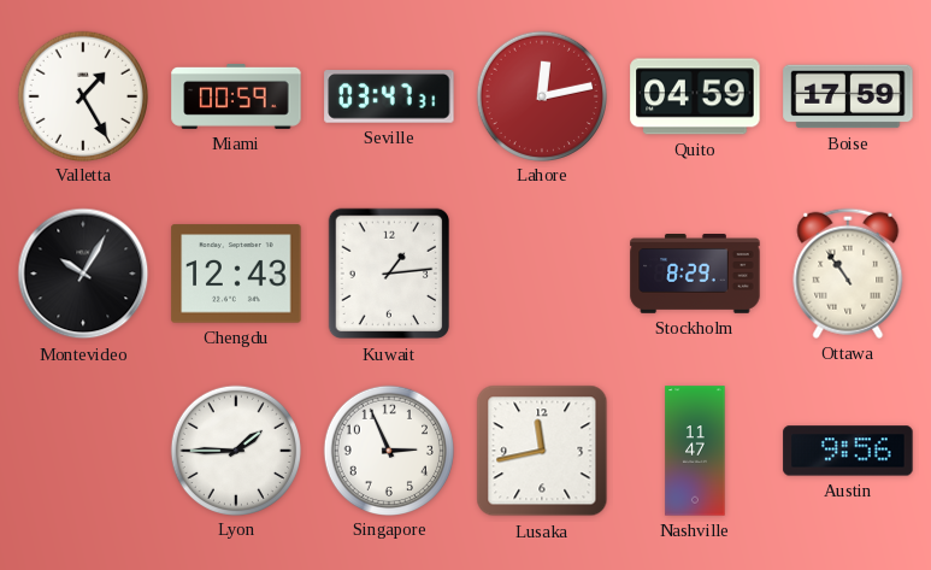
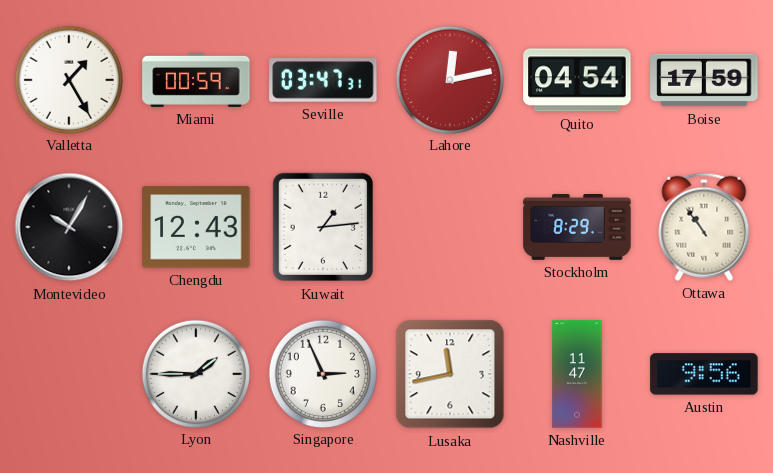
Quito: 04:59 -> 04:54
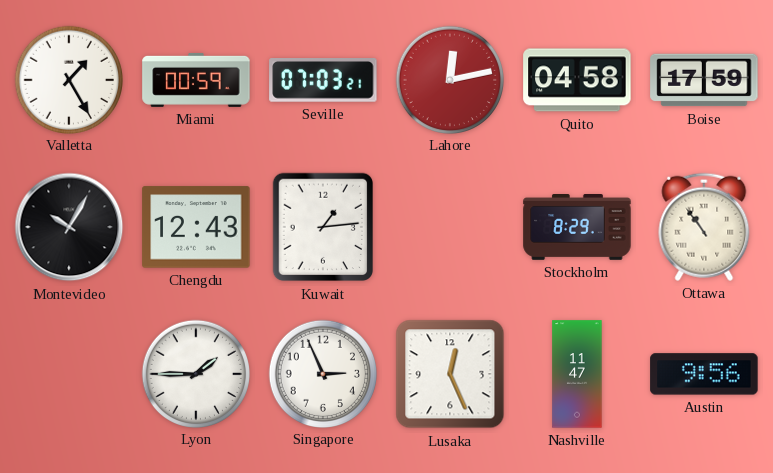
Seville: 03:47 -> 07:03
Quito: 04:54 -> 04:58
Lusaka: 11:43 -> 12:26
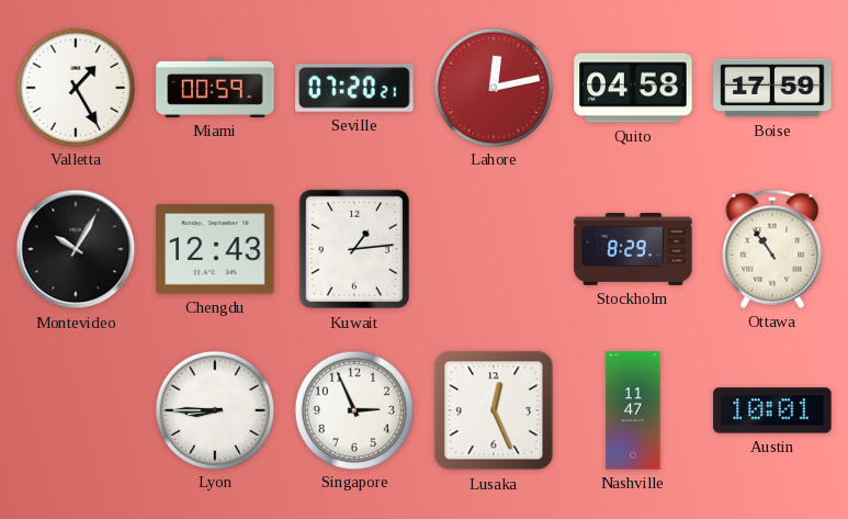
Seville: 07:03 -> 07:20
Lyon: 1:45 -> 8:45
Austin: 9:56 -> 10:01
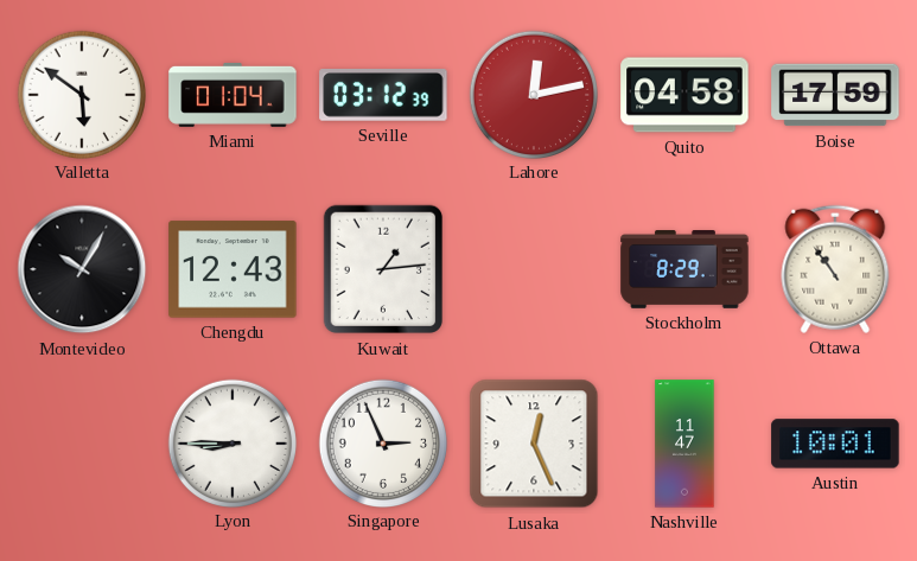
Valletta: 1:25 -> 5:51
Miami: 00:59 -> 01:04
Seville: 07:20 -> 03:12
